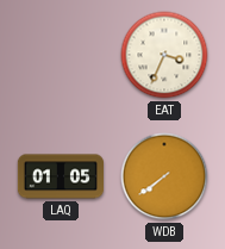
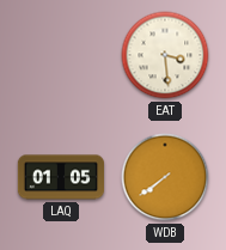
EAT: 3:34 -> 3:29
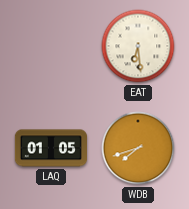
EAT: 3:29 -> 6:29
WDB: 7:39 -> 7:42
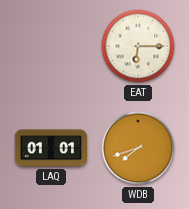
EAT: 6:29 -> 6:15
LAQ: 01:05 -> 01:01
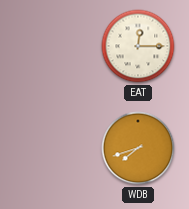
EAT: 6:15 -> 12:15
LAQ: 01:01 -> none
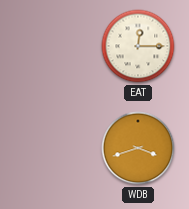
WDB: 7:42 -> 3:42
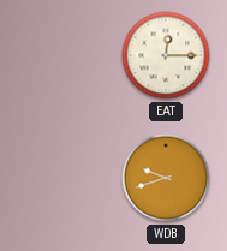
WDB: 3:42 -> 9:42
